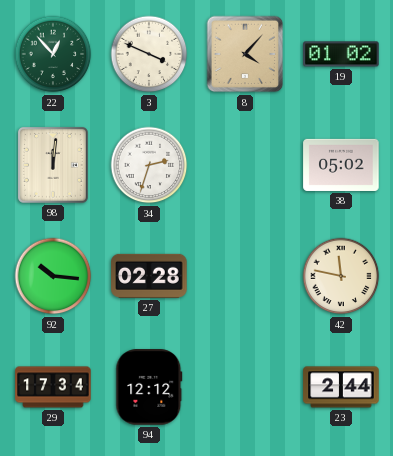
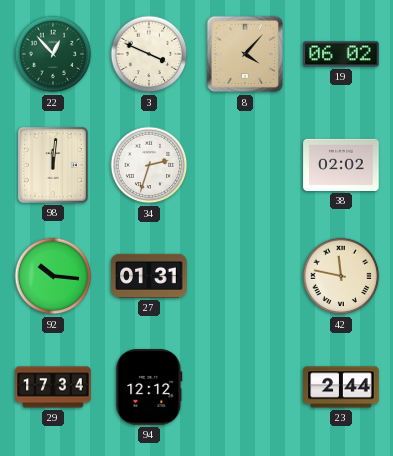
19: 01:02 -> 06:02
38: 05:02 -> 02:02
27: 02:28 -> 01:31
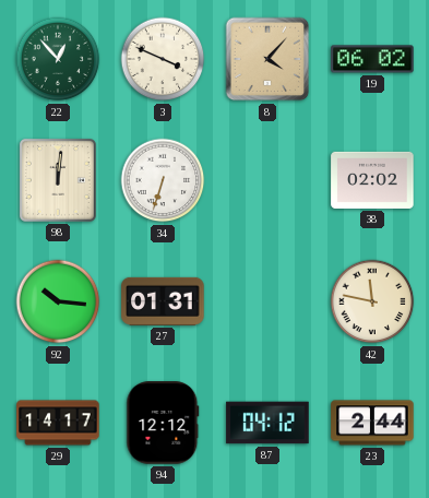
34: 2:33 -> 6:33
29: 17:34 -> 14:17
87: none -> 04:12
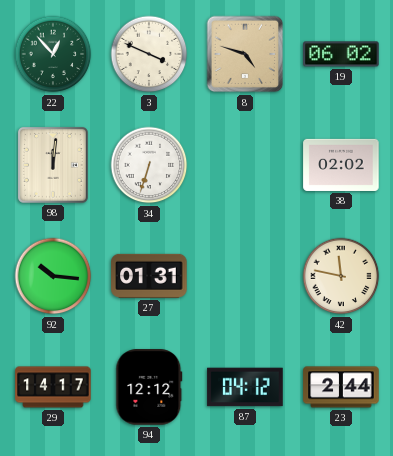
8: 4:07 -> 4:48
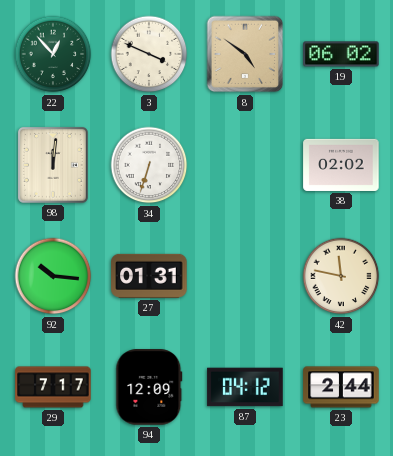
8: 4:48 -> 4:51
29: 14:17 -> 7:17
94: 12:12 -> 12:09
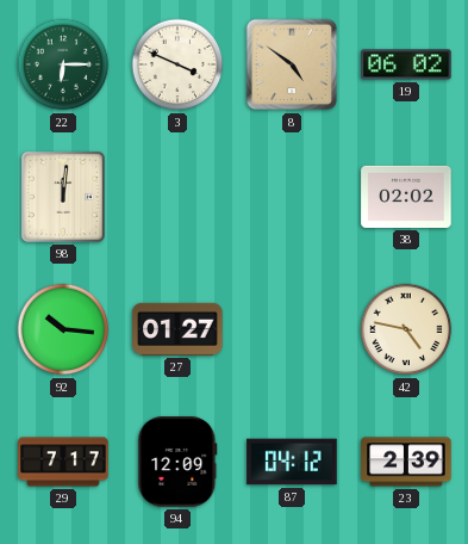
22: 12:53 -> 6:15
34: 6:33 -> none
27: 01:31 -> 01:27
42: 11:47 -> 4:47
23: 2:44 -> 2:39
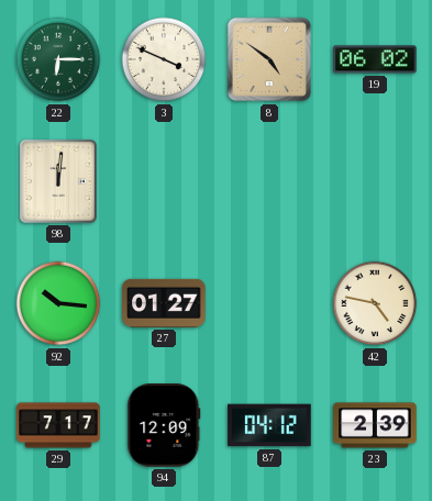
38: 02:02 -> none
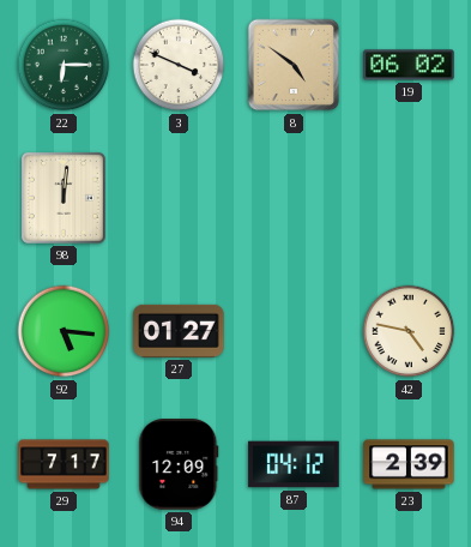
92: 10:16 -> 5:16
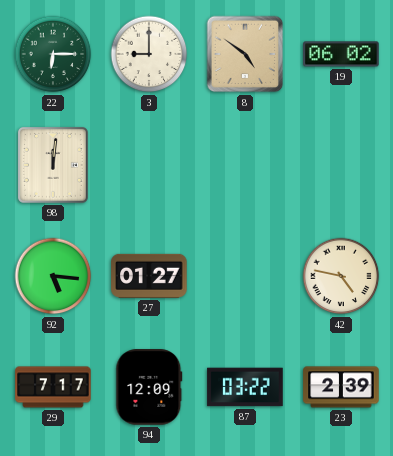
3: 3:49 -> 9:00
87: 04:12 -> 03:22
